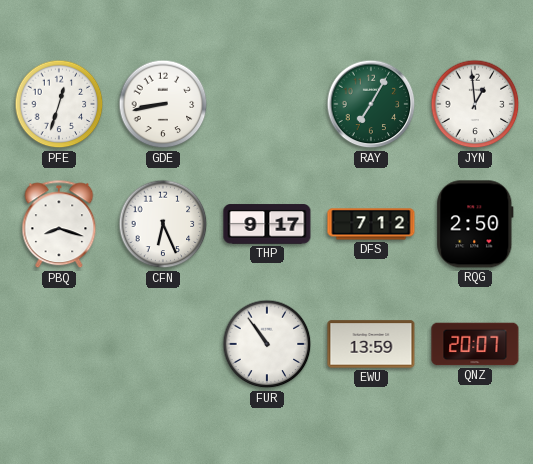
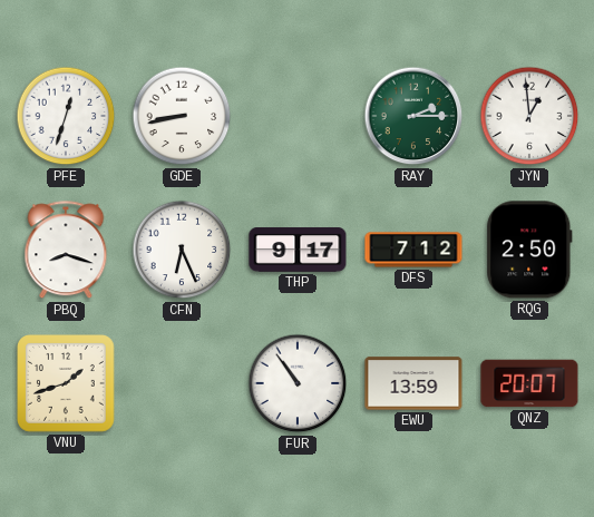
RAY: 7:05 -> 2:15
VNU: none -> 1:42
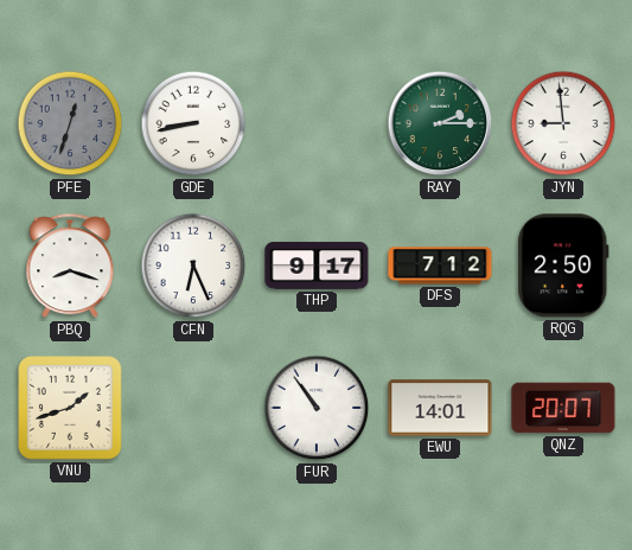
PFE dial: white -> grey
JYN: 12:59 -> 8:59
EWU: 13:59 -> 14:01
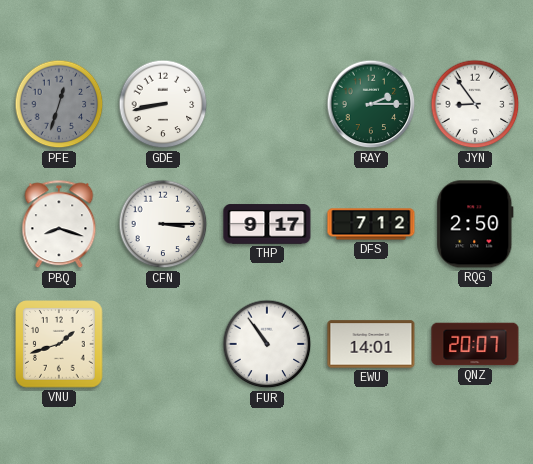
JYN: 8:59 -> 8:54
CFN: 6:26 -> 3:15
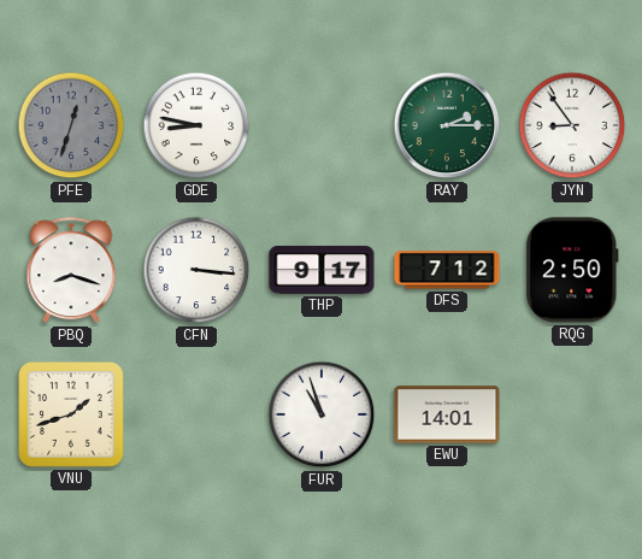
GDE: 8:43 -> 8:47
CFN: 3:15 -> 3:16
FUR: 10:54 -> 10:57
QNZ: 20:07 -> none
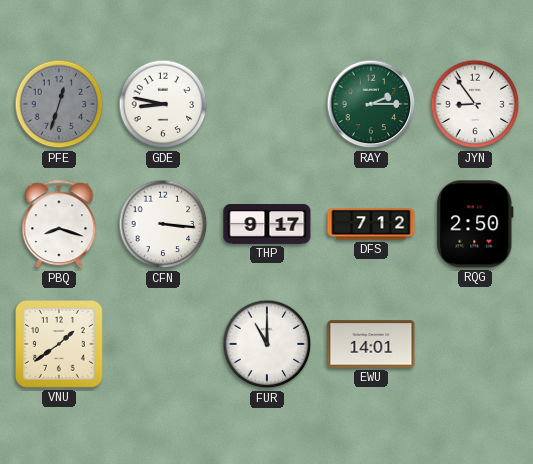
VNU: 1:42 -> 1:39
FUR: 10:57 -> 11:00
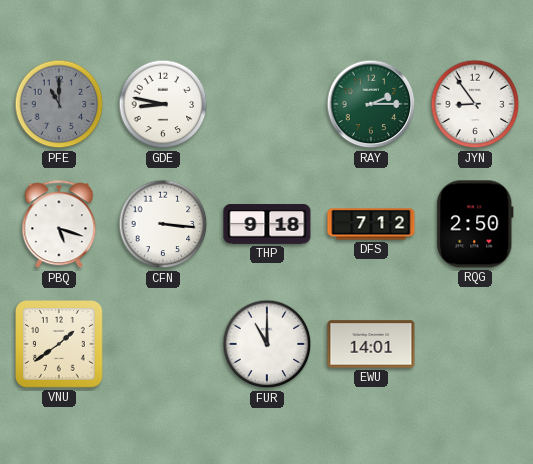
PFE: 12:33 -> 11:00
PBQ: 8:18 -> 5:18
THP: 9:17 -> 9:18
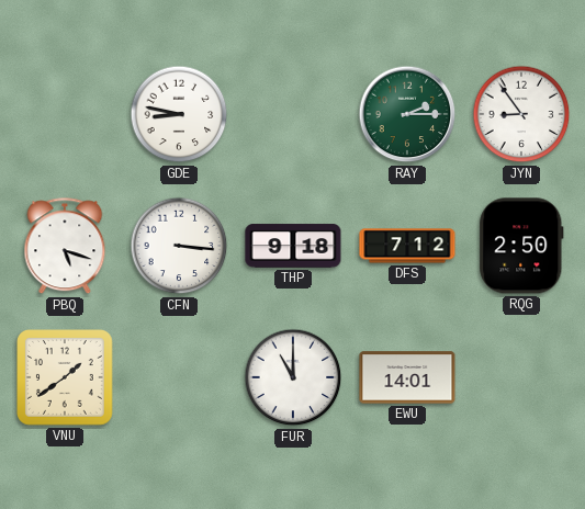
PFE: 11:00 -> none
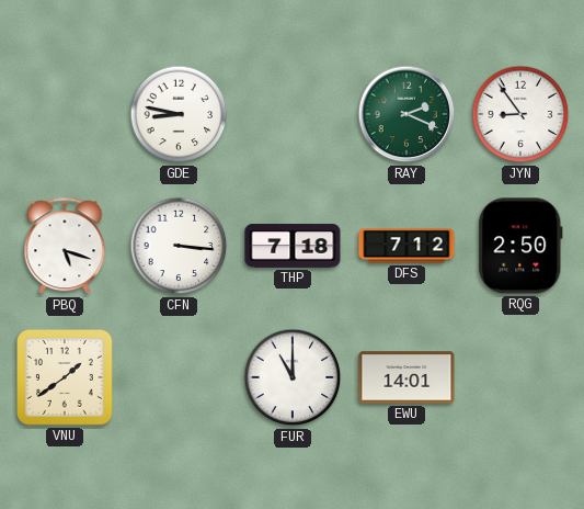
RAY: 2:15 -> 2:19
THP: 9:18 -> 7:18
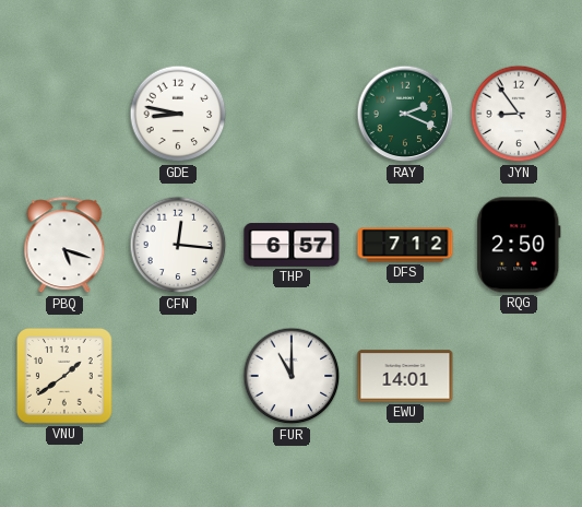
CFN: 3:16 -> 12:16
THP: 7:18 -> 6:57
